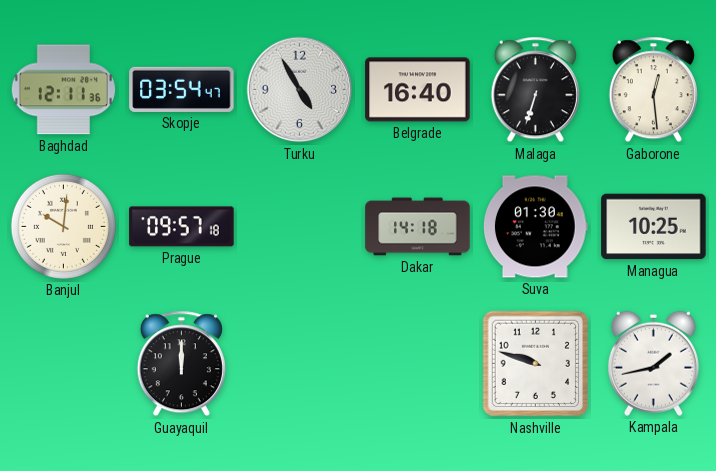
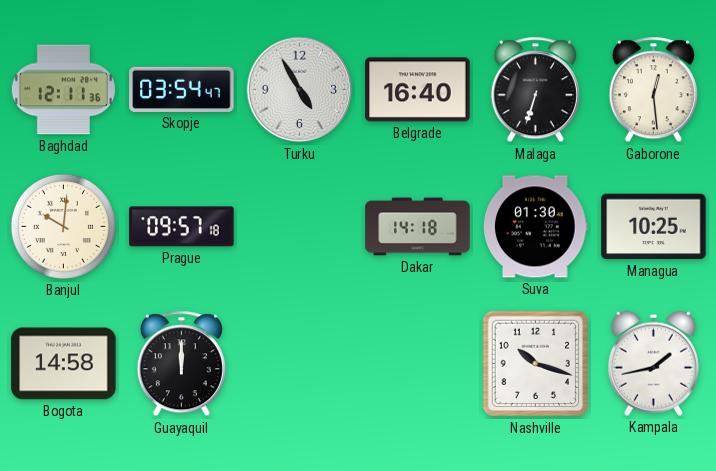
Bogota: none -> 14:58
Nashville: 9:48 -> 10:18
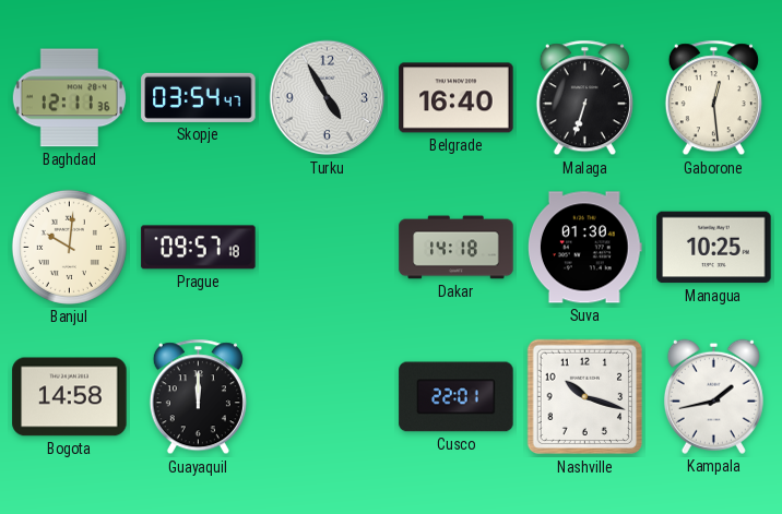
Cusco: none -> 22:01
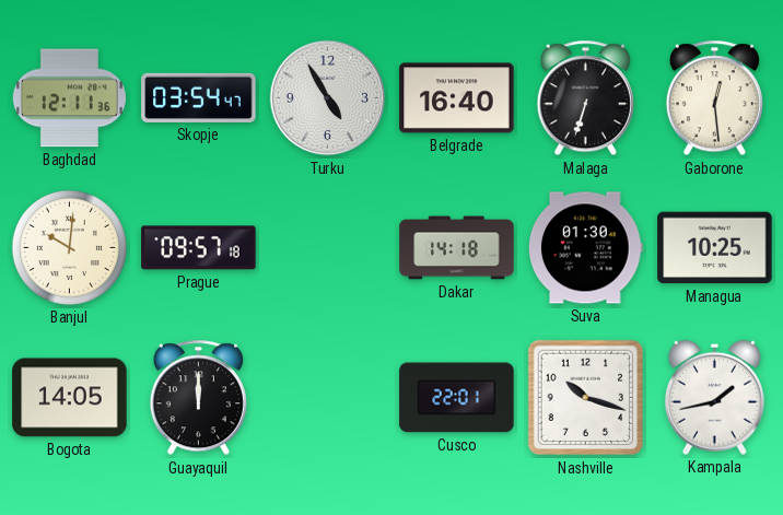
Bogota: 14:58 -> 14:05
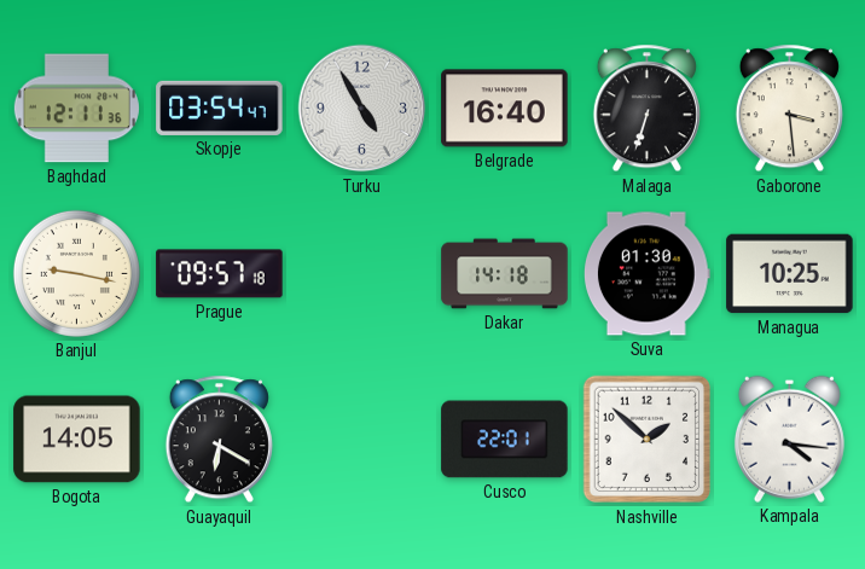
Gaborone: 12:29 -> 3:29
Banjul: 10:01 -> 9:17
Guayaquil: 12:00 -> 6:20
Nashville: 10:18 -> 1:52
Kampala: 1:43 -> 4:16
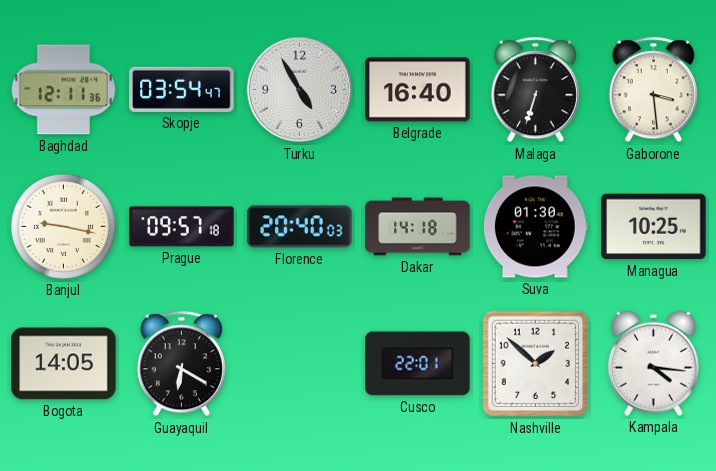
Florence: none -> 20:40
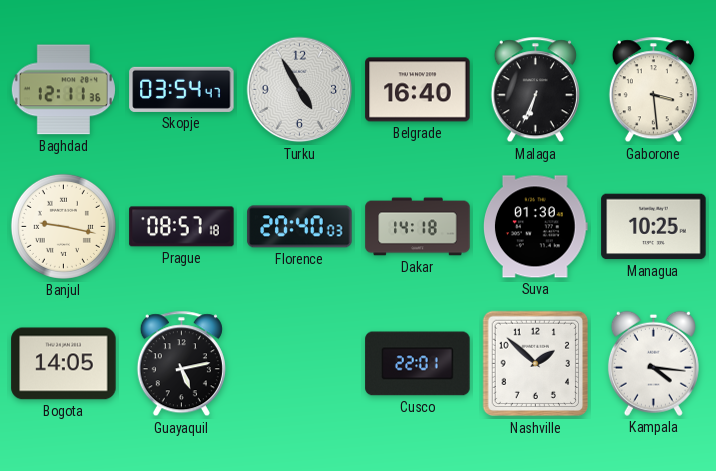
Malaga: 6:33 -> 6:34
Prague: 09:57 -> 08:57
Guayaquil: 6:20 -> 5:13
